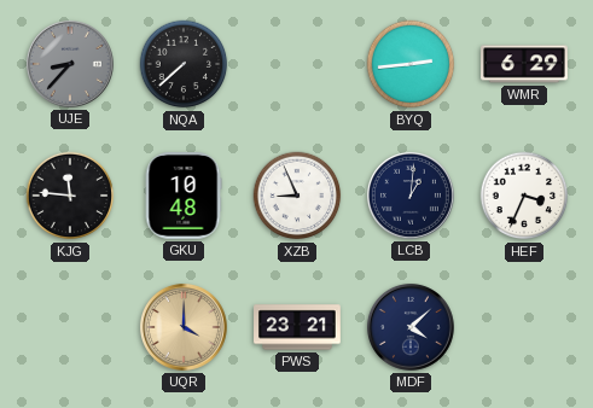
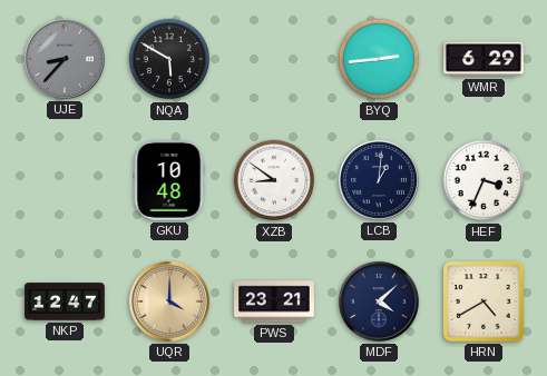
NQA: 7:38 -> 5:50
KJG: 11:46 -> none
XZB: 8:56 -> 8:51
NKP: none -> 12:47
HRN: none -> 4:40
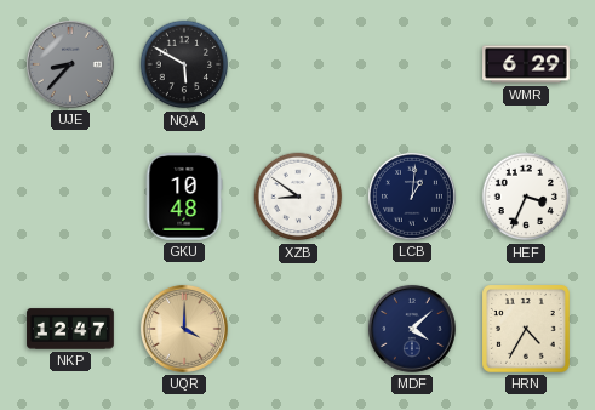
BYQ: 2:44 -> none
PWS: 23:21 -> none
HRN: 4:40 -> 4:35
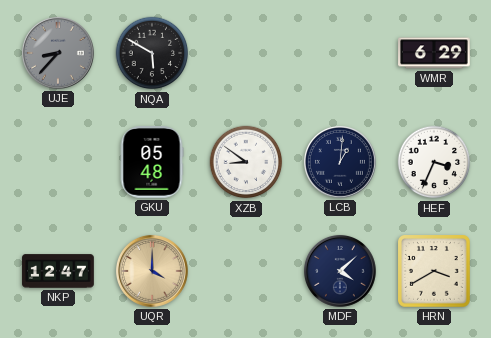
GKU: 10:48 -> 05:48
HRN: 4:35 -> 3:40
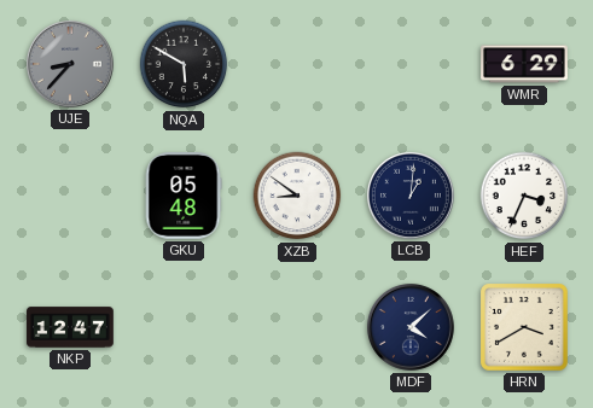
UQR: 4:00 -> none
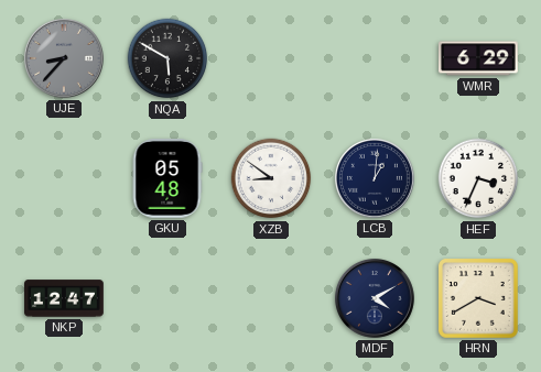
MDF: 4:08 -> 4:10
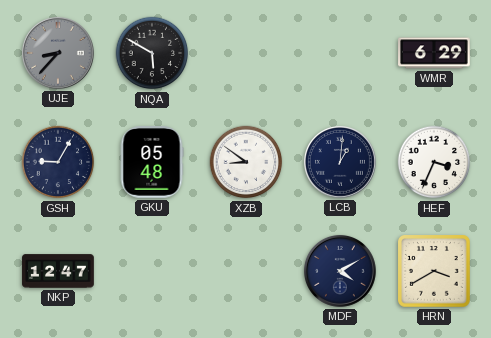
GSH: none -> 9:05
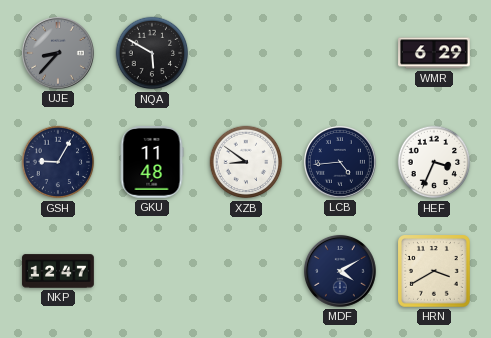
GKU: 05:48 -> 11:48
LCB: 1:01 -> 4:44
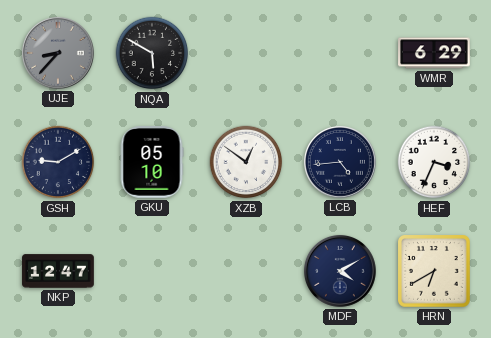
GSH: 9:05 -> 9:10
GKU: 11:48 -> 05:10
XZB: 8:51 -> 12:51
HRN: 3:40 -> 6:40
